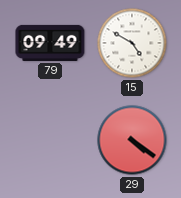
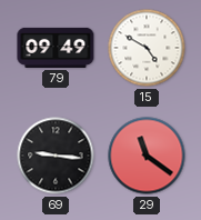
69: none -> 9:16
29: 4:21 -> 11:21
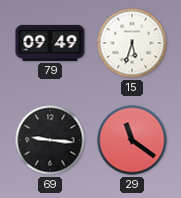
15: 4:50 -> 5:33
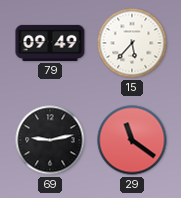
15: 5:33 -> 5:37
69: 9:16 -> 9:13
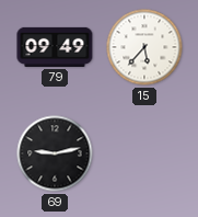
29: 11:21 -> none
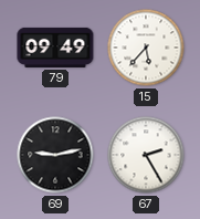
67: none -> 2:25
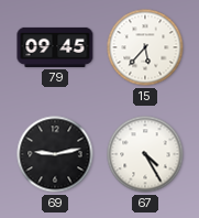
79: 09:49 -> 09:45
67: 2:25 -> 4:25
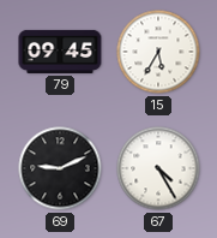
15: 5:37 -> 5:35
69: 9:13 -> 9:11
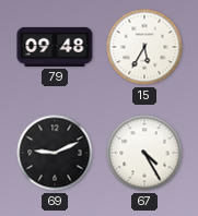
79: 09:45 -> 09:48
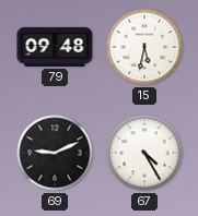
15: 5:35 -> 5:32
